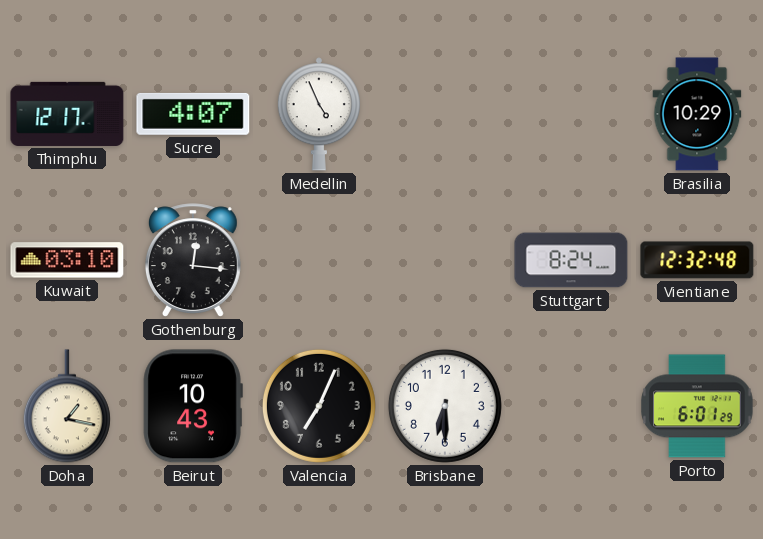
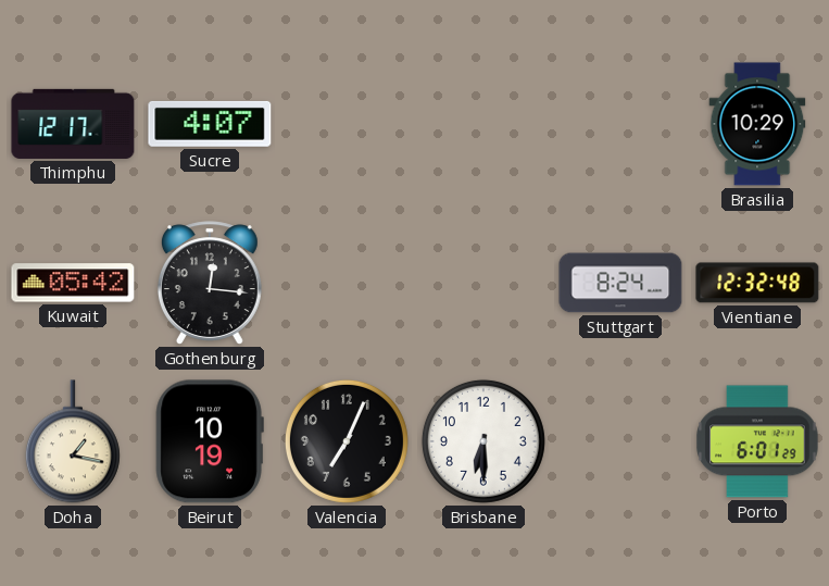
Medellin: 4:56 -> none
Kuwait: 03:10 -> 05:42
Beirut: 10:43 -> 10:19
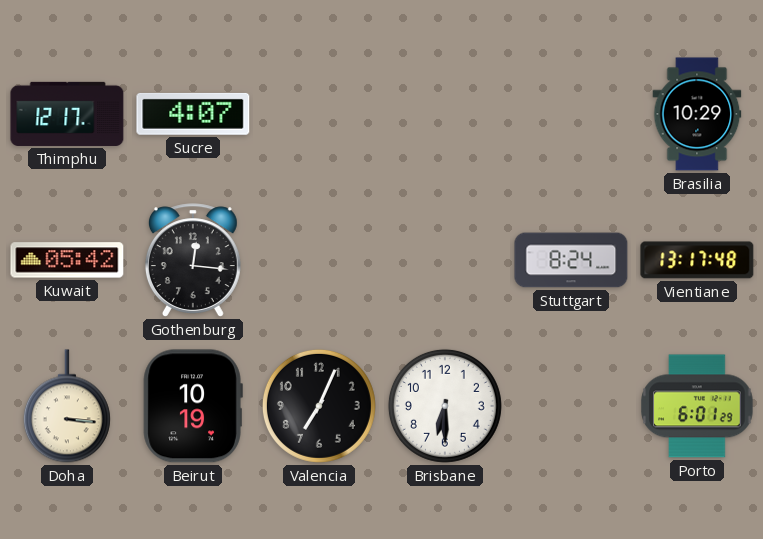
Vientiane: 12:32 -> 13:17
Doha: 1:17 -> 3:16
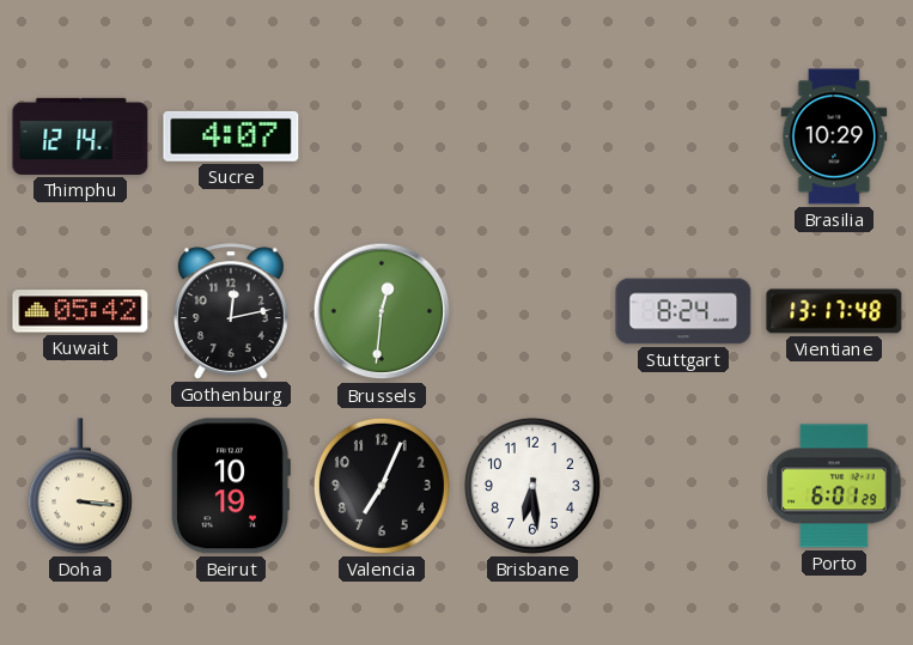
Thimphu: 12:17 -> 12:14
Gothenburg: 12:16 -> 12:13
Brussels: none -> 12:31
Brisbane: 6:30 -> 6:29
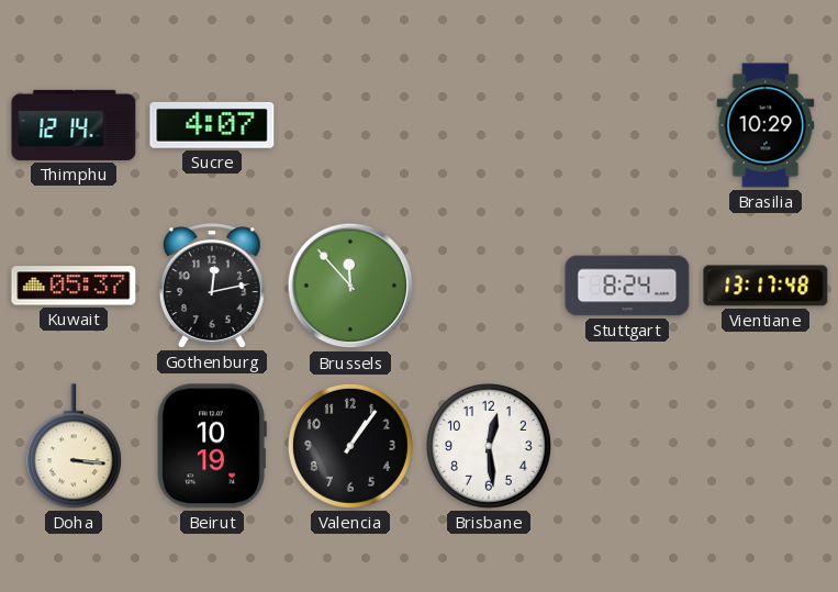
Kuwait: 05:42 -> 05:37
Brussels: 12:31 -> 11:53
Valencia: 7:04 -> 1:06
Brisbane: 6:29 -> 12:29
Porto: 6:01 -> none
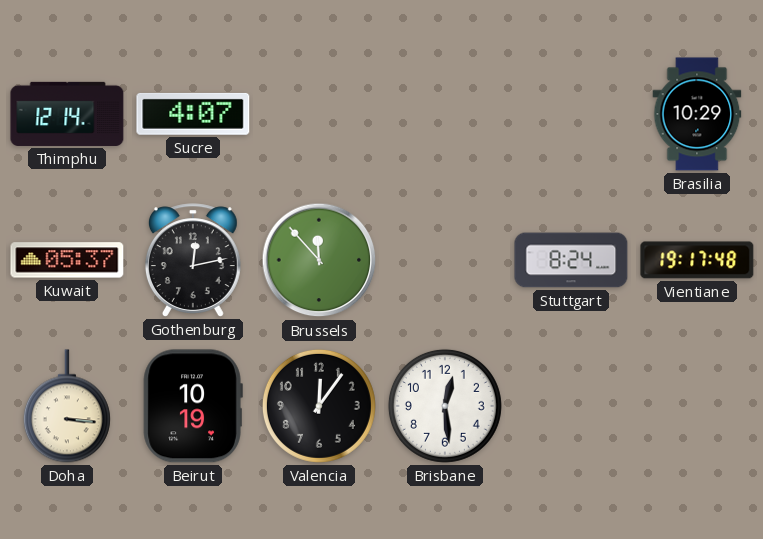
Vientiane: 13:17 -> 19:17
Valencia: 1:06 -> 12:06
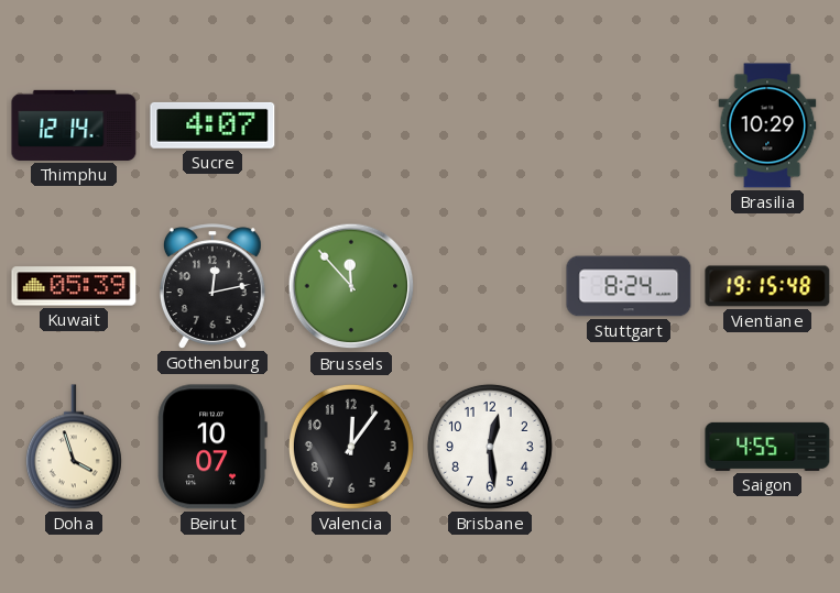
Kuwait: 05:37 -> 05:39
Vientiane: 19:17 -> 19:15
Doha: 3:16 -> 3:57
Beirut: 10:19 -> 10:07
Saigon: none -> 4:55
